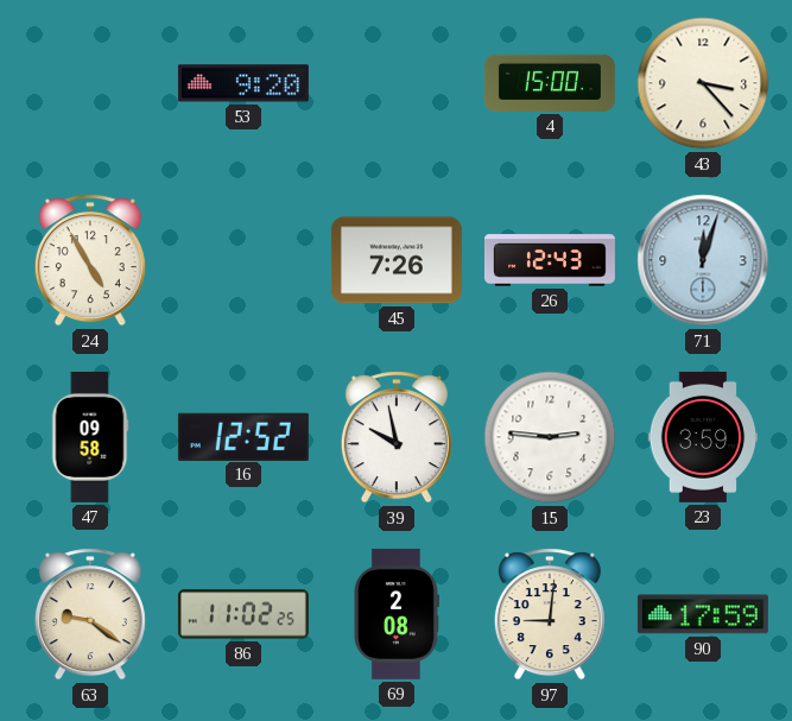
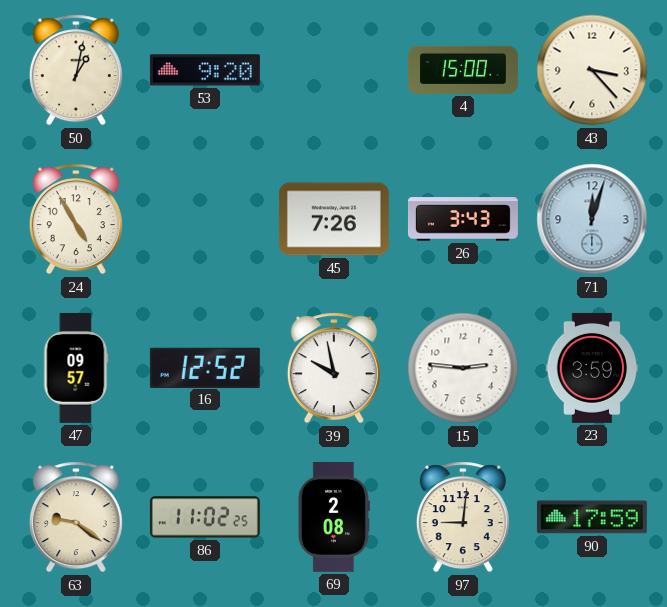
50: none -> 1:02
26: 12:43 -> 3:43
47: 09:58 -> 09:57
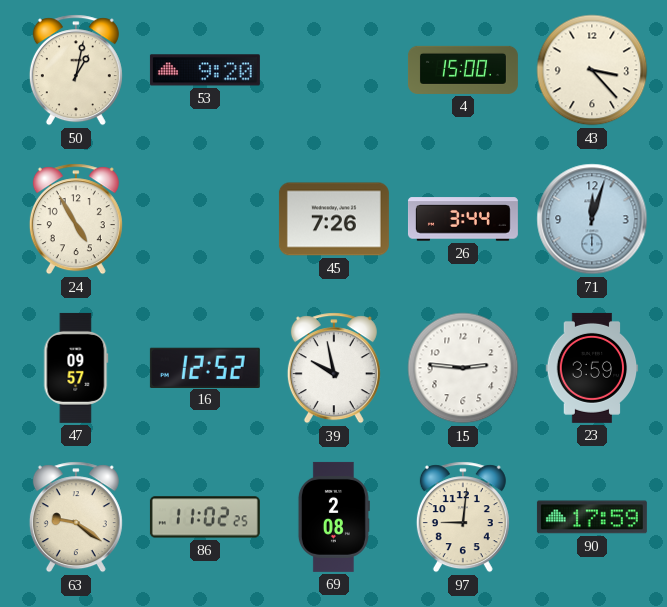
26: 3:43 -> 3:44
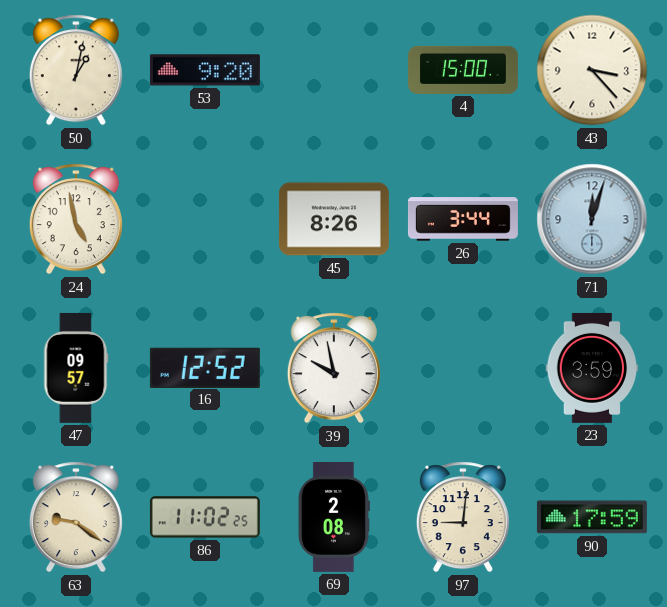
24: 4:55 -> 4:58
45: 7:26 -> 8:26
15: 2:46 -> none
